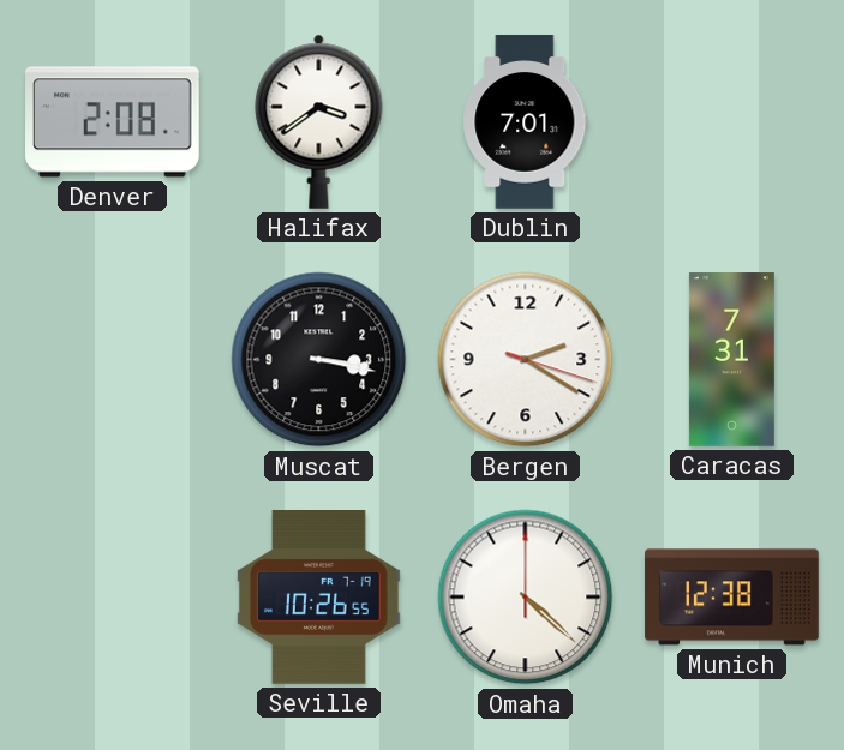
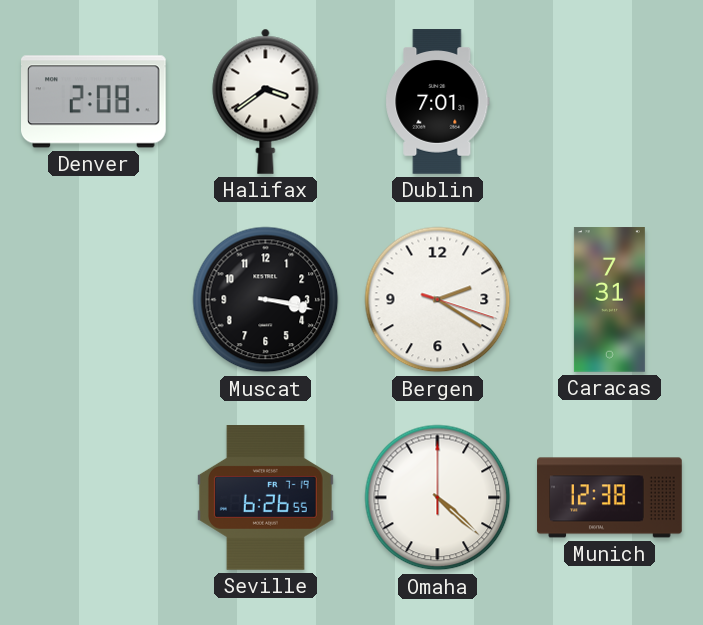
Seville: 10:26 -> 6:26
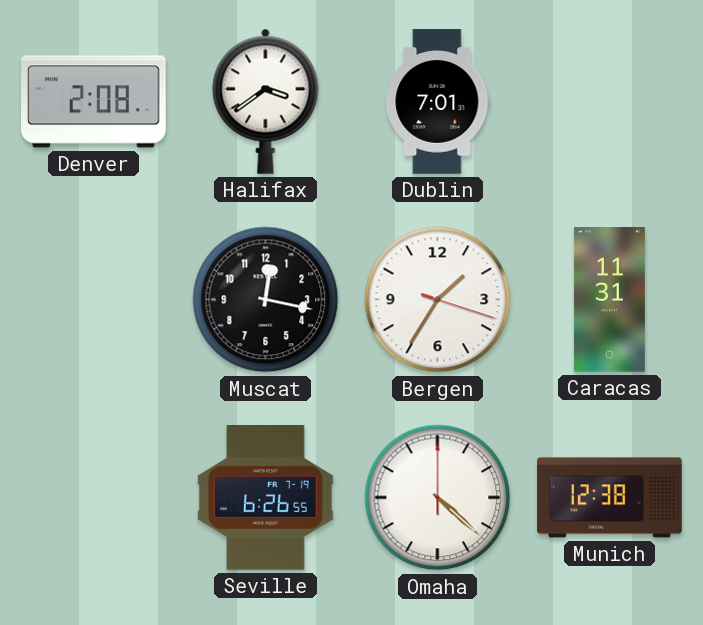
Muscat: 3:17 -> 12:17
Bergen: 2:20 -> 1:35
Caracas: 7:31 -> 11:31
